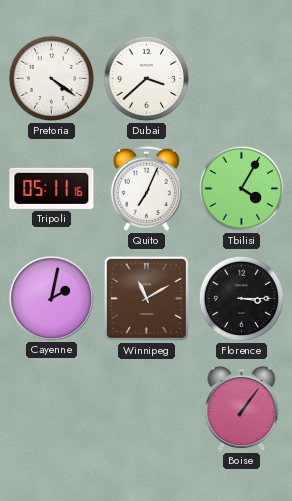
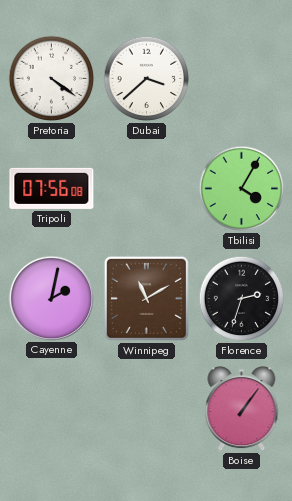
Tripoli: 05:11 -> 07:56
Quito: 7:04 -> none
Florence: 3:15 -> 2:33
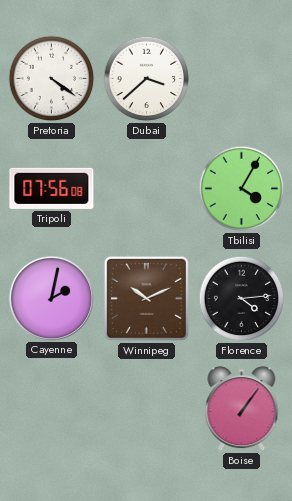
Winnipeg: 11:10 -> 10:11
Florence: 2:33 -> 4:14
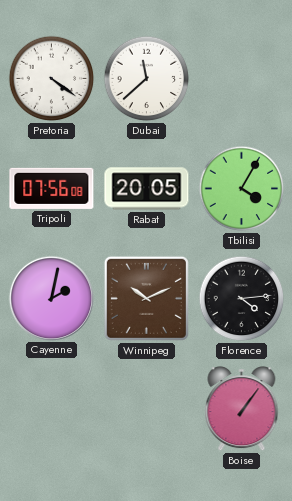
Dubai: 3:38 -> 11:38
Rabat: none -> 20:05
